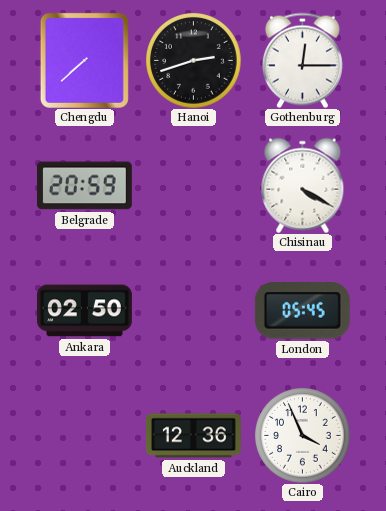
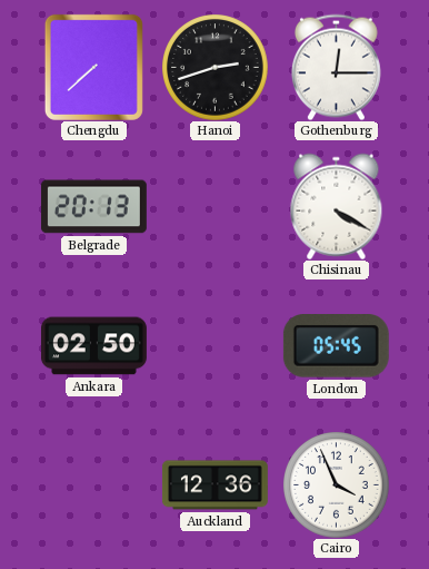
Belgrade: 20:59 -> 20:13
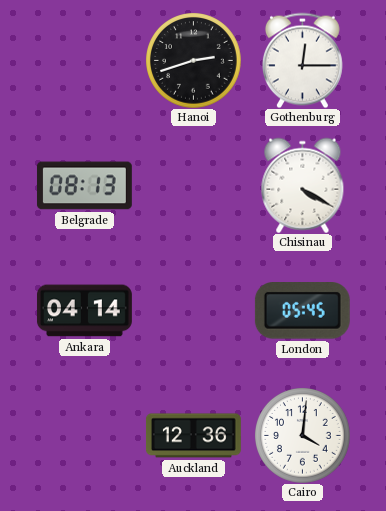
Chengdu: 7:38 -> none
Belgrade: 20:13 -> 08:13
Ankara: 02:50 -> 04:14
Cairo: 3:56 -> 4:01
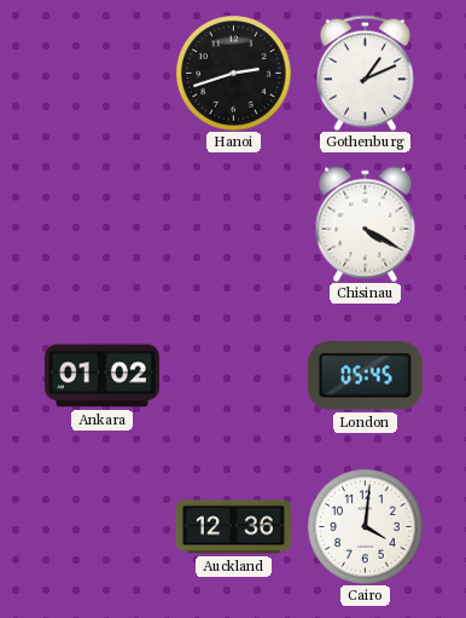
Gothenburg: 12:15 -> 1:11
Belgrade: 08:13 -> none
Ankara: 04:14 -> 01:02
